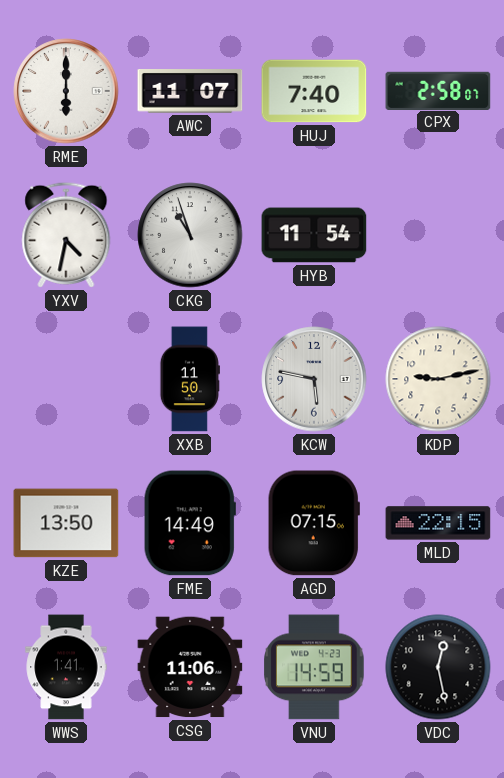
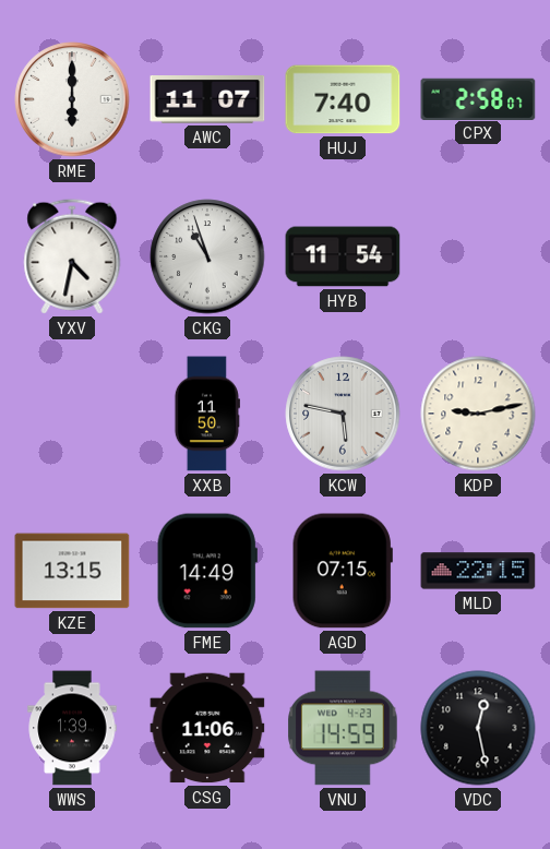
KZE: 13:50 -> 13:15
WWS: 1:41 -> 1:39
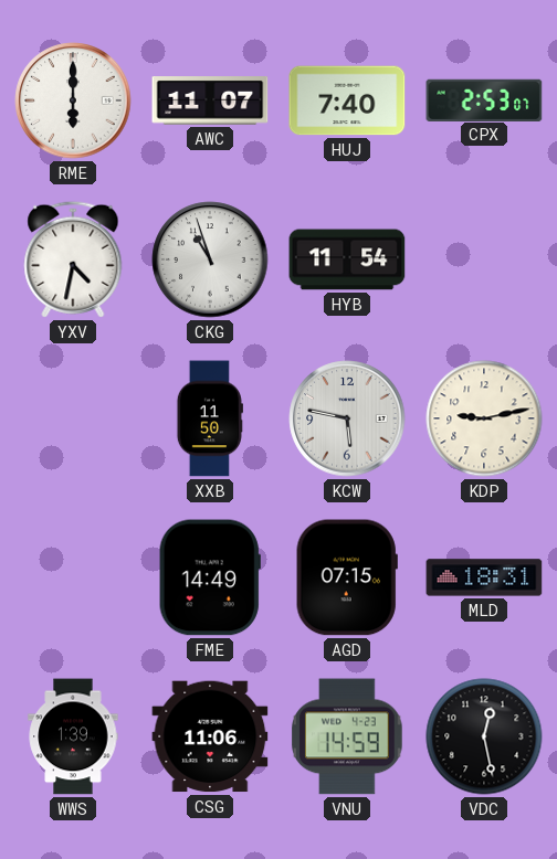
CPX: 2:58 -> 2:53
KZE: 13:15 -> none
MLD: 22:15 -> 18:31
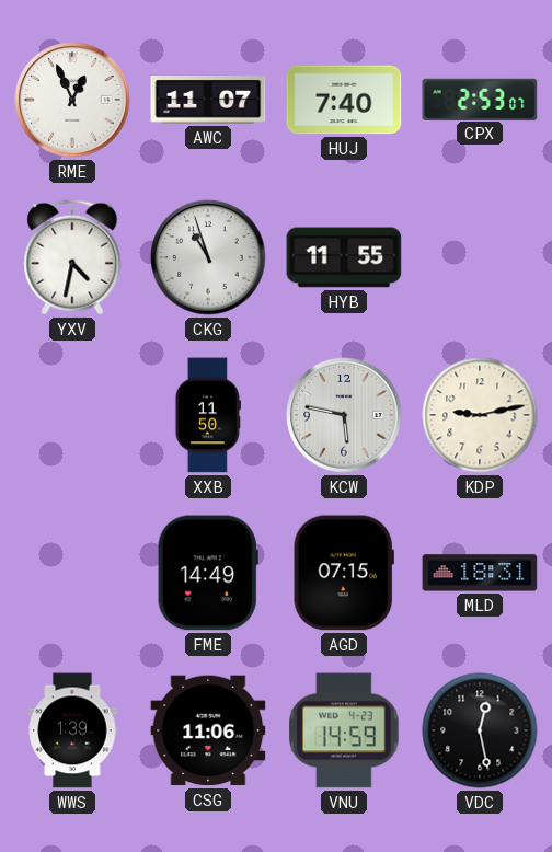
RME: 6:00 -> 12:56
HYB: 11:54 -> 11:55
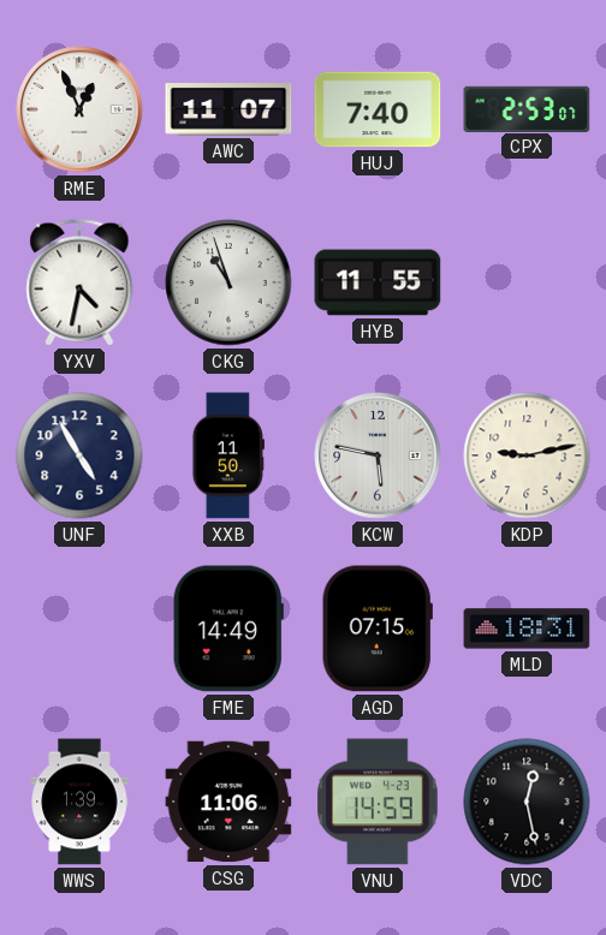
UNF: none -> 4:55
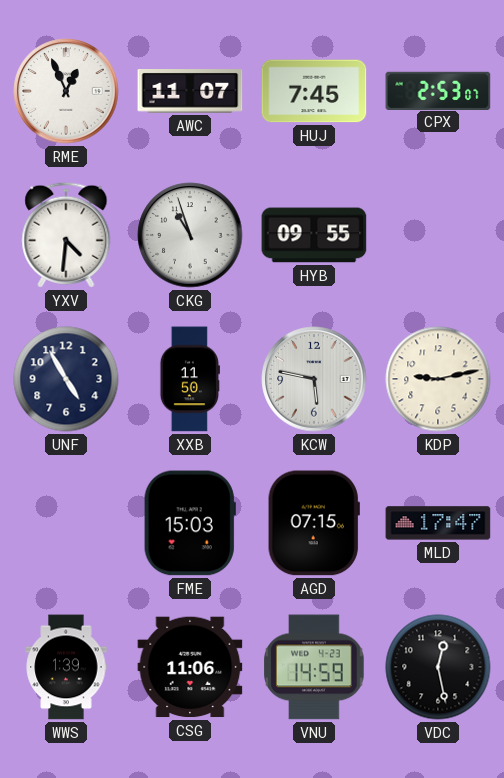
HUJ: 7:40 -> 7:45
YXV: 4:32 -> 4:31
HYB: 11:55 -> 09:55
FME: 14:49 -> 15:03
MLD: 18:31 -> 17:47
